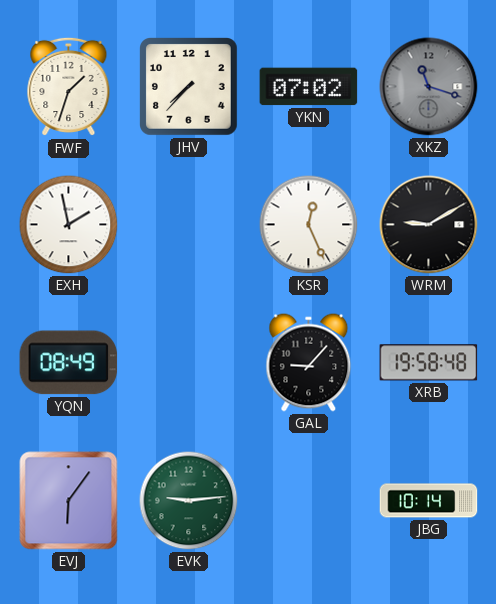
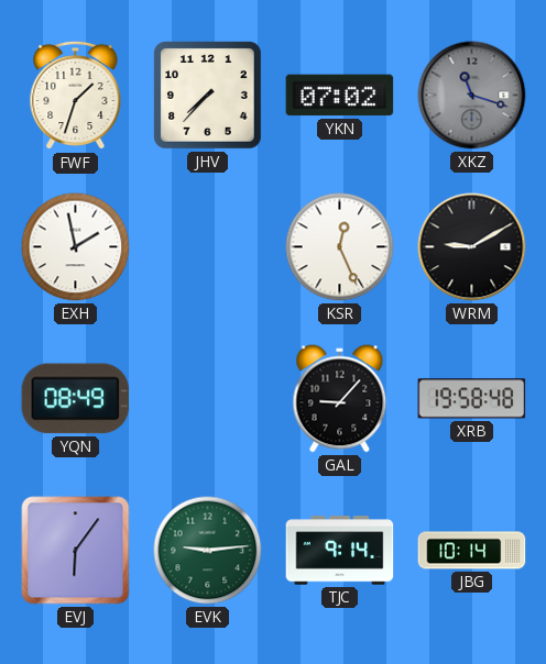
TJC: none -> 9:14
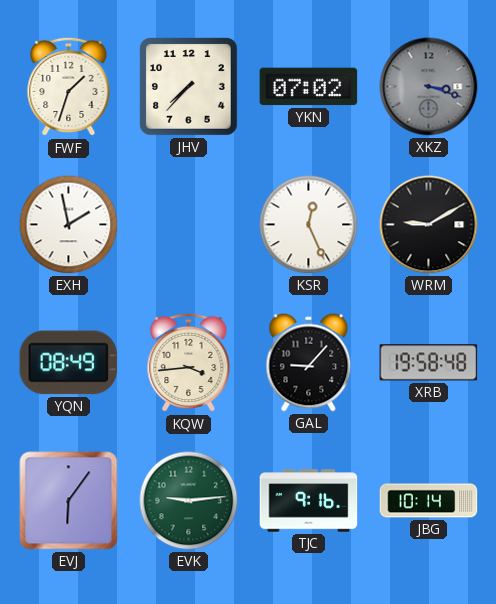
XKZ: 11:18 -> 3:18
KQW: none -> 3:44
TJC: 9:14 -> 9:16
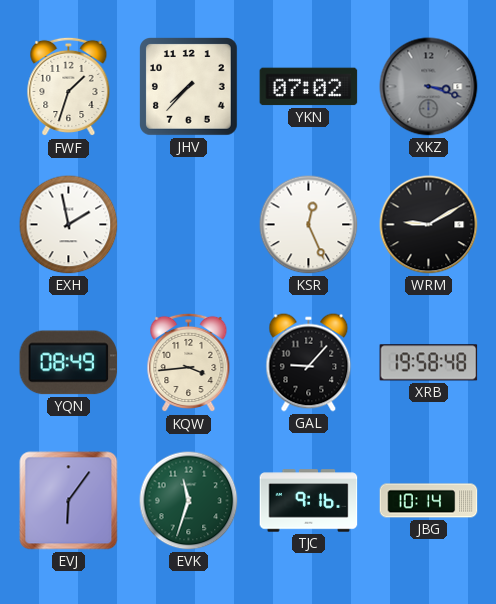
EVK: 9:14 -> 11:33
